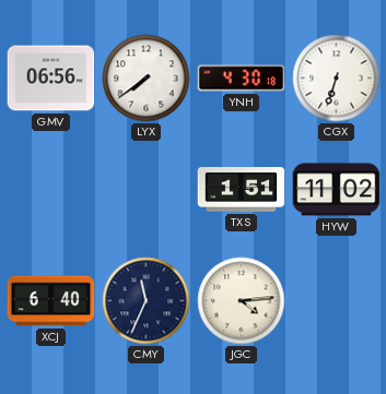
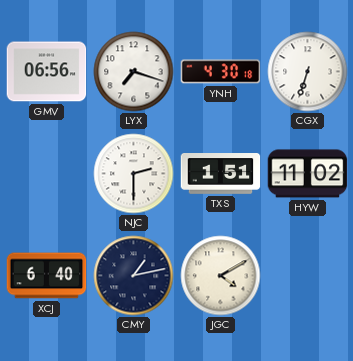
LYX: 7:39 -> 7:18
NJC: none -> 2:30
CMY: 11:34 -> 1:13
JGC: 4:14 -> 4:10
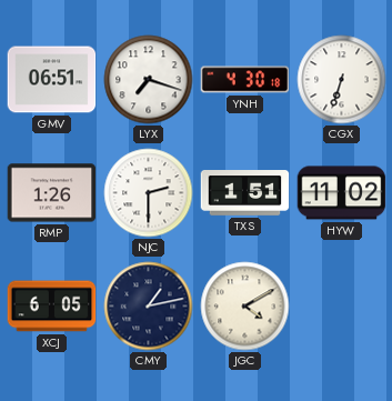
GMV: 06:56 -> 06:51
RMP: none -> 1:26
XCJ: 6:40 -> 6:05
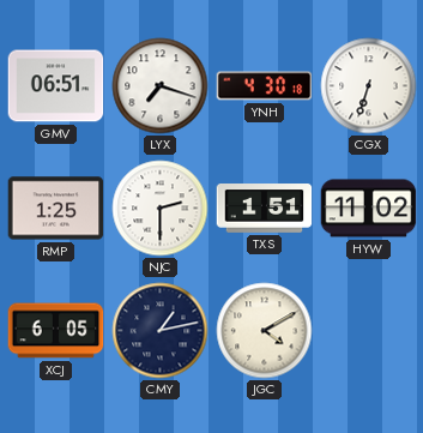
RMP: 1:26 -> 1:25
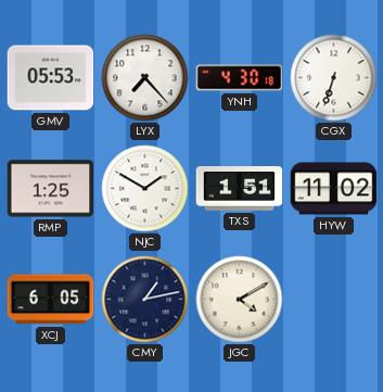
GMV: 06:51 -> 05:53
LYX: 7:18 -> 7:23
NJC: 2:30 -> 1:50
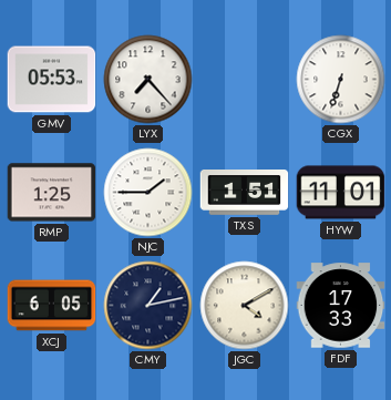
YNH: 4:30 -> none
NJC: 1:50 -> 1:45
HYW: 11:02 -> 11:01
FDF: none -> 17:33
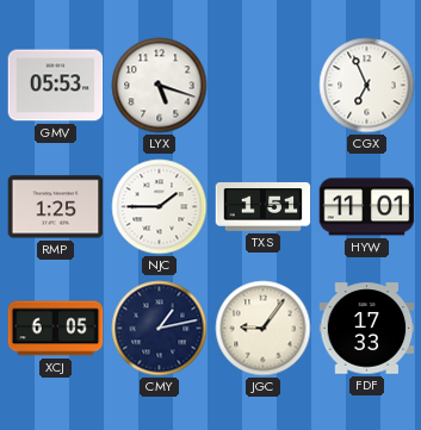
LYX: 7:23 -> 5:18
CGX: 6:33 -> 6:56
JGC: 4:10 -> 9:06
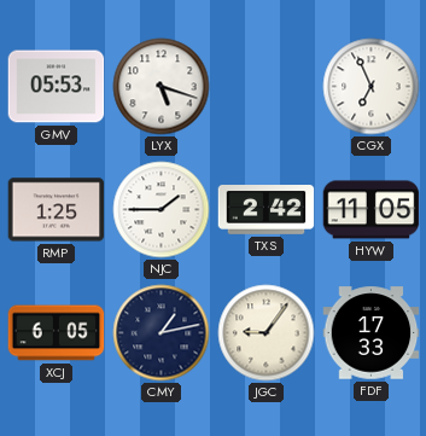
TXS: 1:51 -> 2:42
HYW: 11:01 -> 11:05
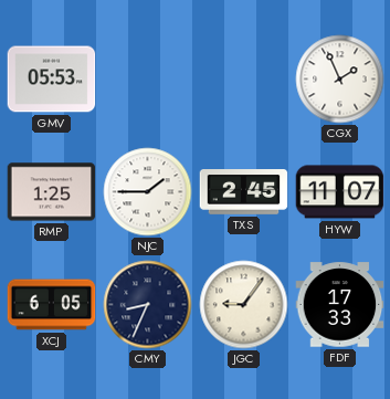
LYX: 5:18 -> none
CGX: 6:56 -> 1:56
TXS: 2:42 -> 2:45
HYW: 11:05 -> 11:07
CMY: 1:13 -> 8:34
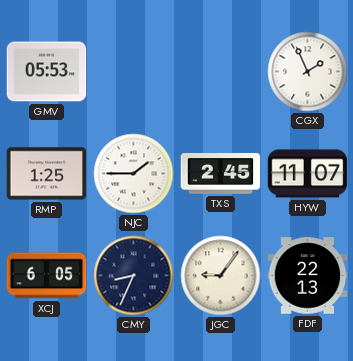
FDF: 17:33 -> 22:13
